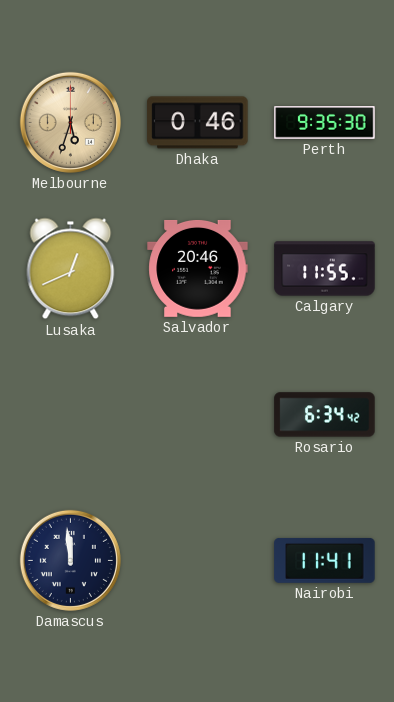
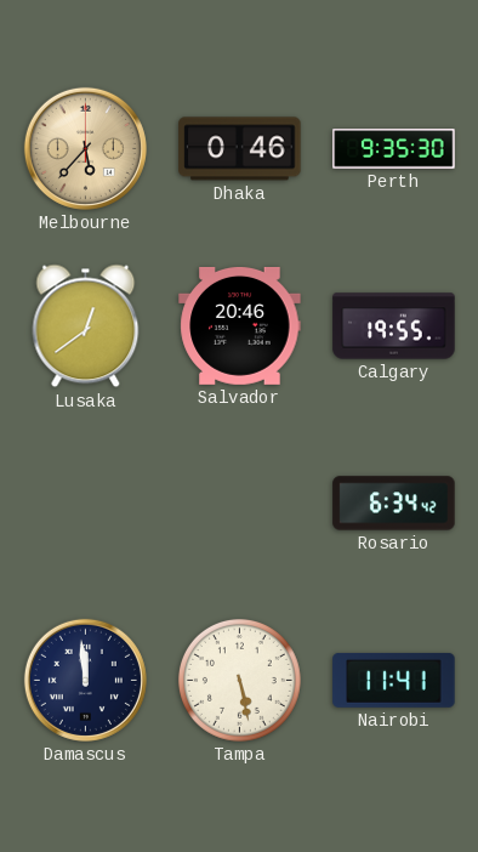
Melbourne: 5:33 -> 5:37
Lusaka: 12:41 -> 12:39
Calgary: 11:55 -> 19:55
Tampa: none -> 5:28
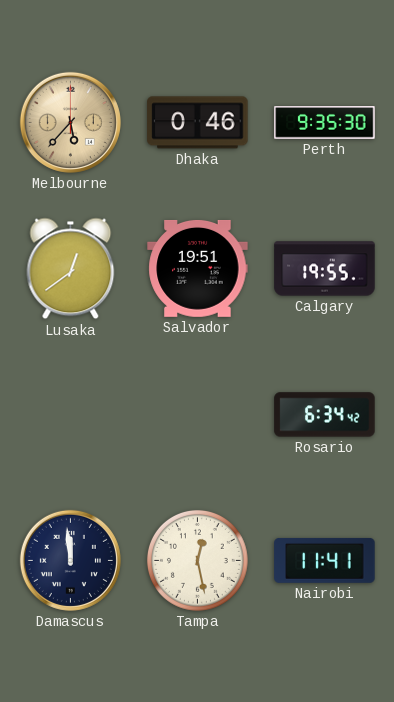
Salvador: 20:46 -> 19:51
Tampa: 5:28 -> 12:28
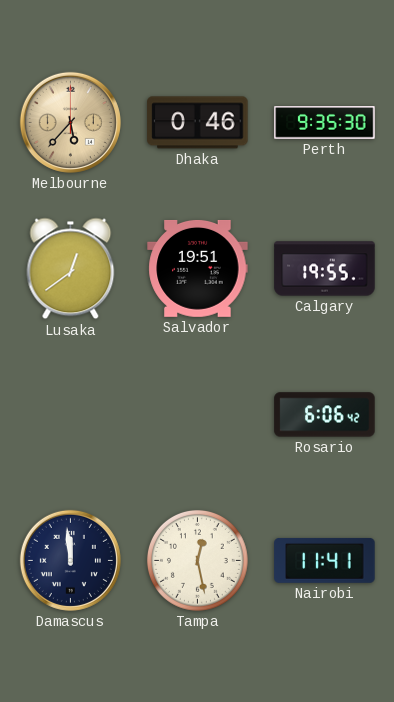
Rosario: 6:34 -> 6:06
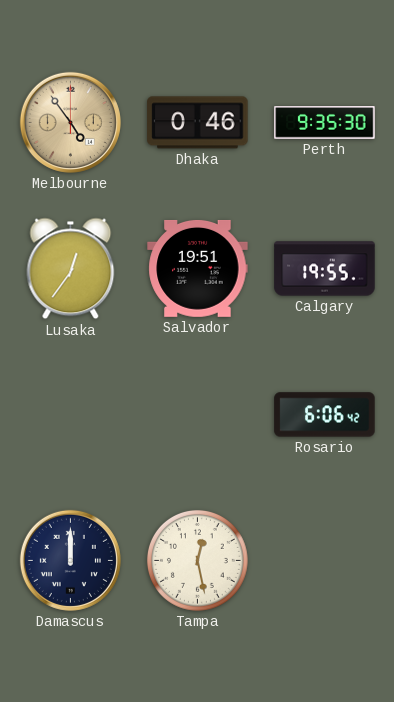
Melbourne: 5:37 -> 4:54
Lusaka: 12:39 -> 12:36
Damascus: 11:59 -> 12:00
Nairobi: 11:41 -> none
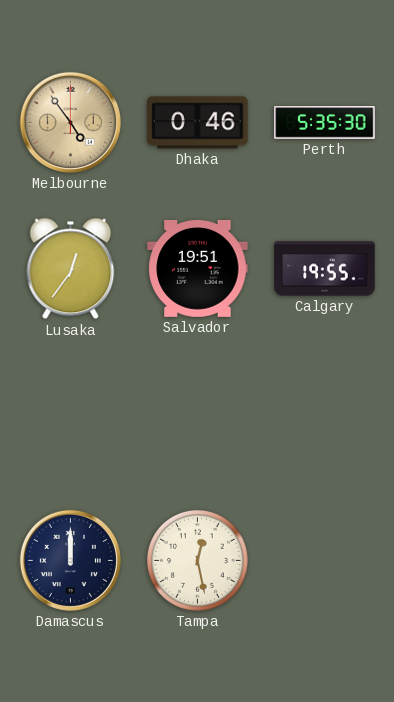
Perth: 9:35 -> 5:35
Rosario: 6:06 -> none
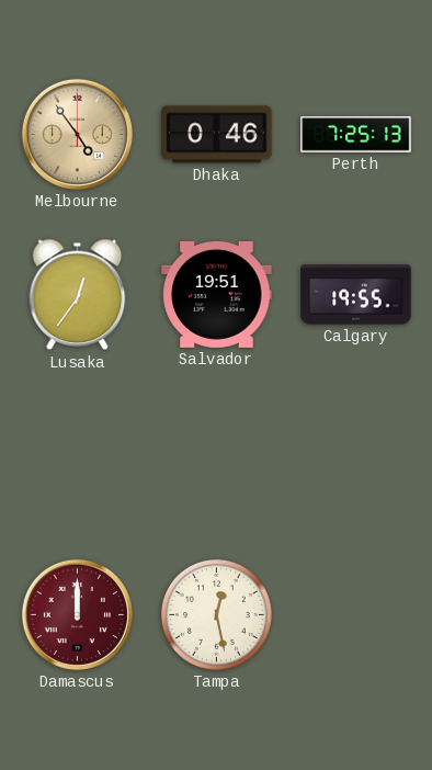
Perth: 5:35 -> 7:25
Damascus dial: navy -> burgundy
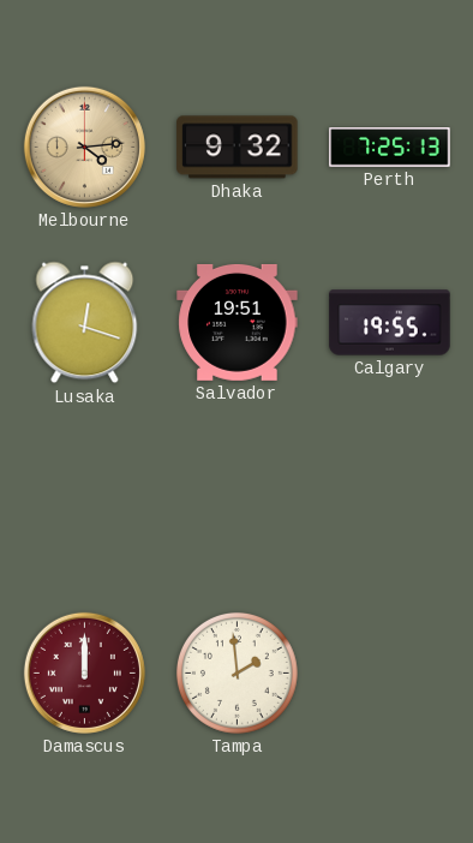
Melbourne: 4:54 -> 4:14
Dhaka: 0:46 -> 9:32
Lusaka: 12:36 -> 12:18
Tampa: 12:28 -> 1:59
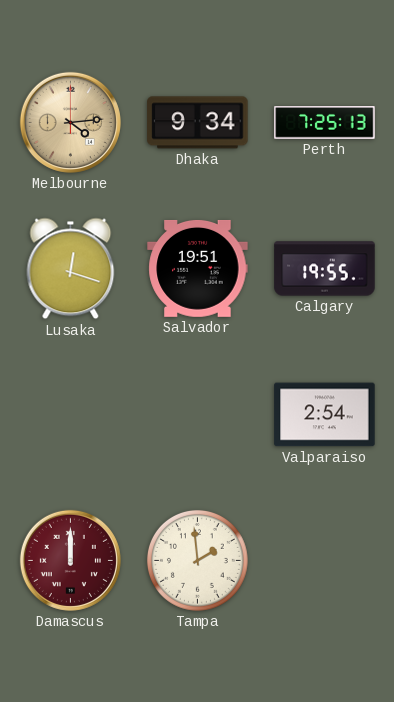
Dhaka: 9:32 -> 9:34
Valparaiso: none -> 2:54
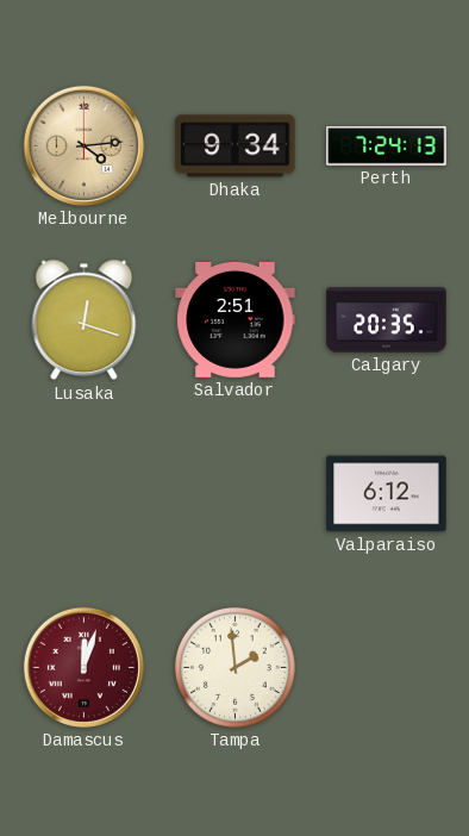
Perth: 7:25 -> 7:24
Salvador: 19:51 -> 2:51
Calgary: 19:55 -> 20:35
Valparaiso: 2:54 -> 6:12
Damascus: 12:00 -> 12:03
